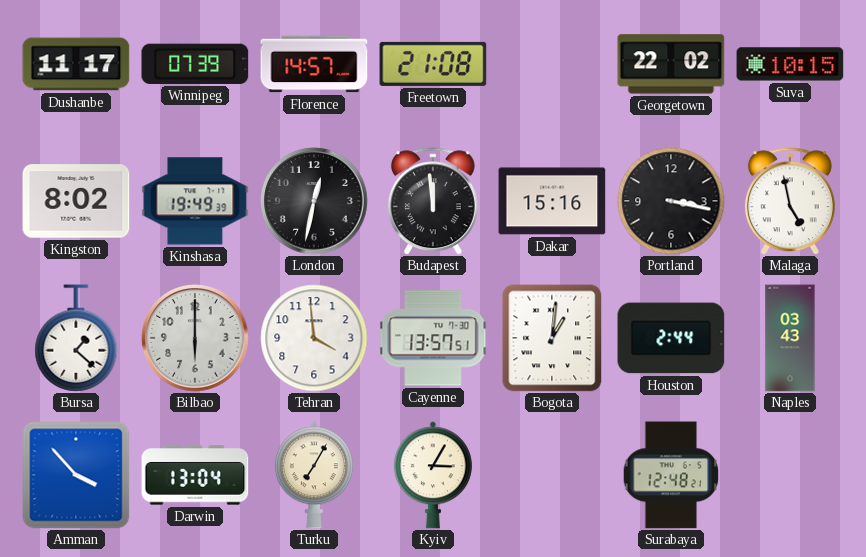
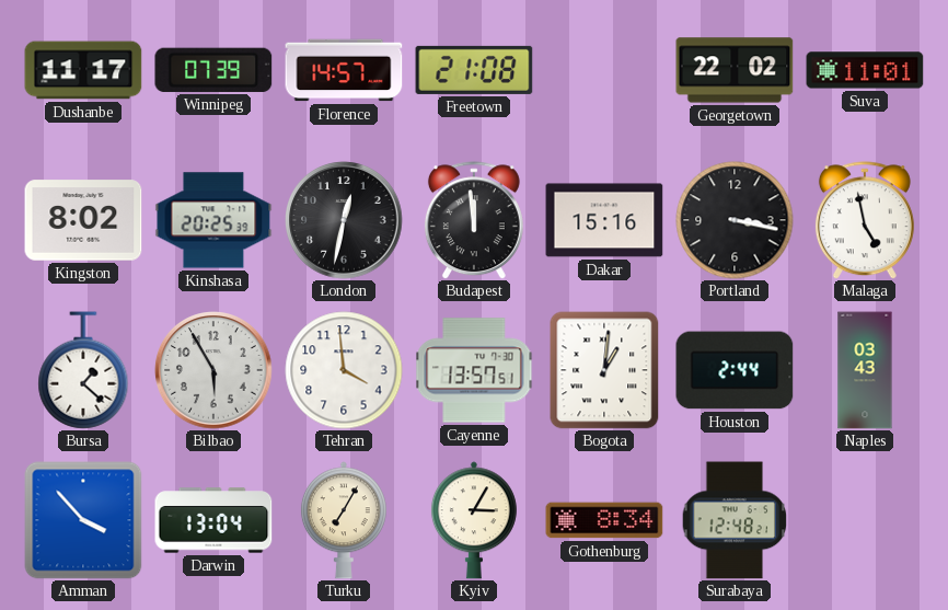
Suva: 10:15 -> 11:01
Kinshasa: 19:49 -> 20:25
Bilbao: 6:00 -> 5:55
Gothenburg: none -> 8:34
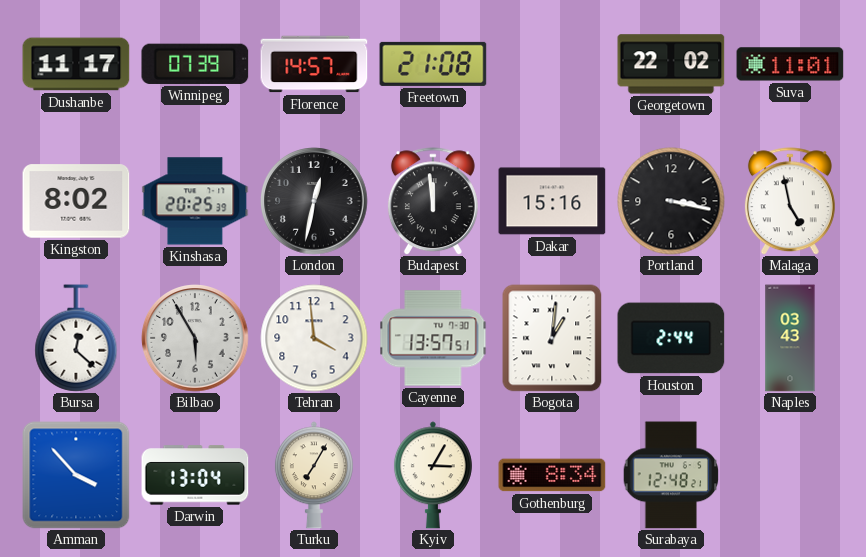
Bursa: 1:22 -> 12:22
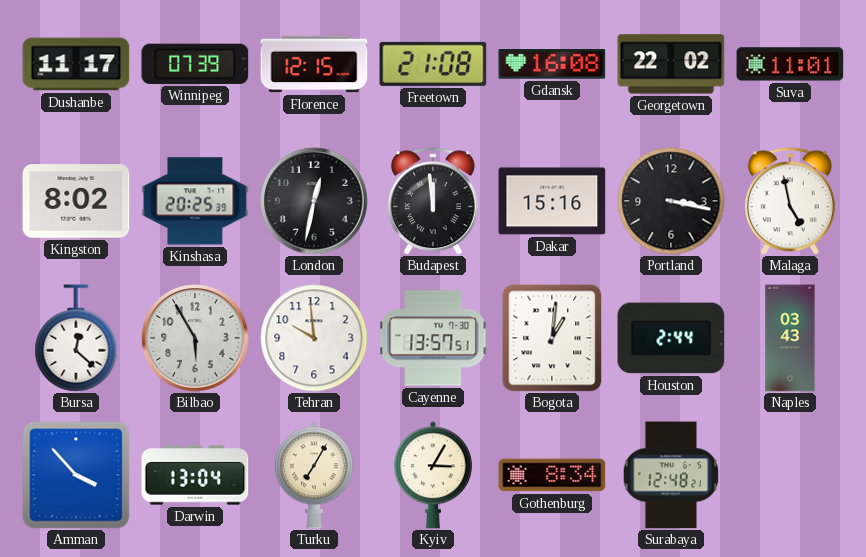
Florence: 14:57 -> 12:15
Gdansk: none -> 16:08
Tehran: 3:59 -> 9:59
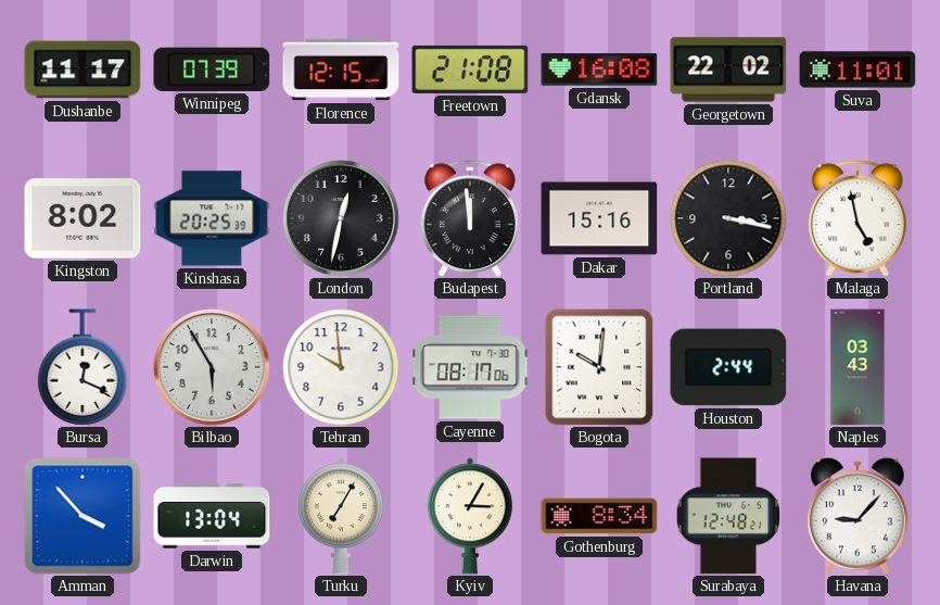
Bursa: 12:22 -> 12:19
Cayenne: 13:57 -> 08:17
Bogota: 1:01 -> 10:01
Havana: none -> 9:07
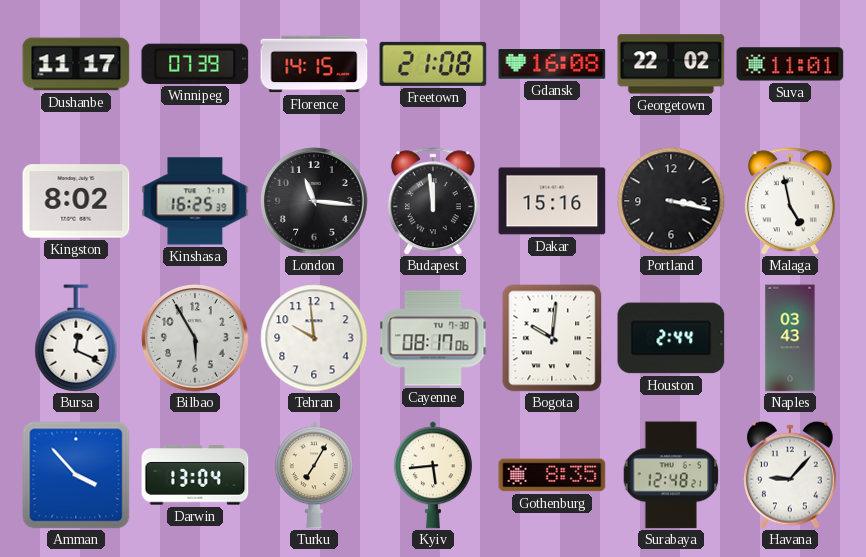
Florence: 12:15 -> 14:15
Kinshasa: 20:25 -> 16:25
London: 12:32 -> 11:16
Kyiv: 3:05 -> 5:44
Gothenburg: 8:34 -> 8:35
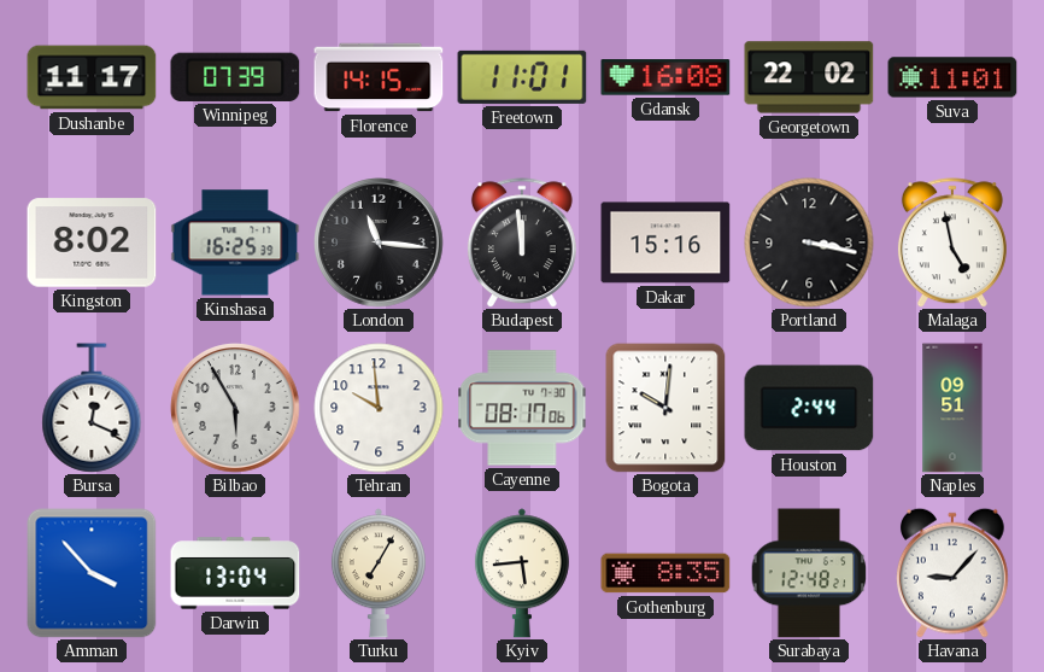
Freetown: 21:08 -> 11:01
Naples: 03:43 -> 09:51
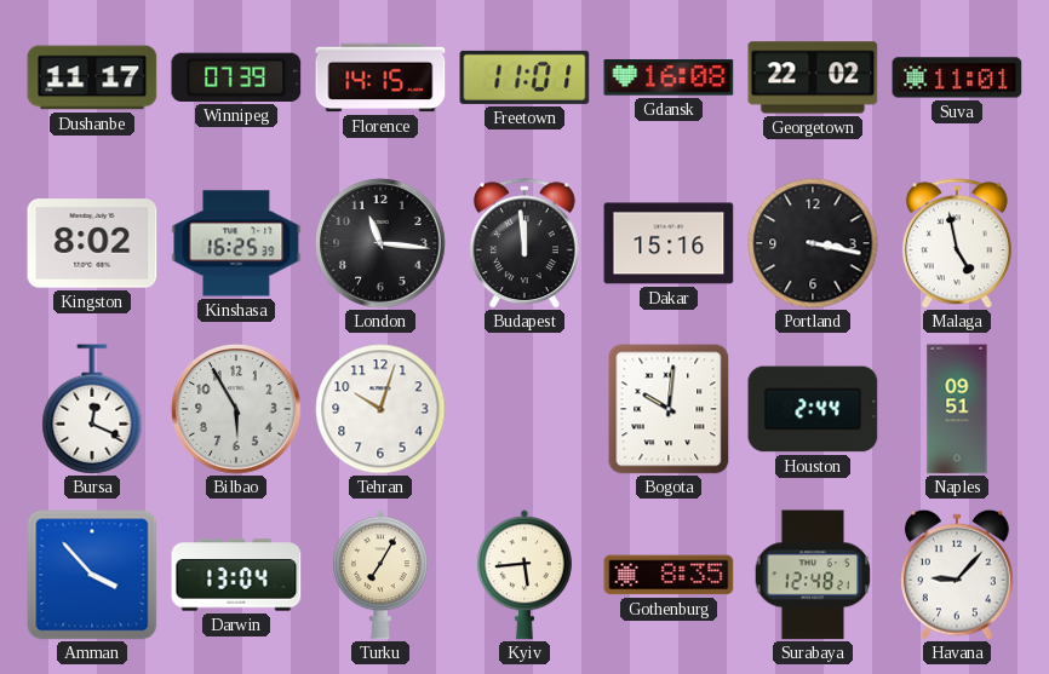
Tehran: 9:59 -> 10:03
Cayenne: 08:17 -> none
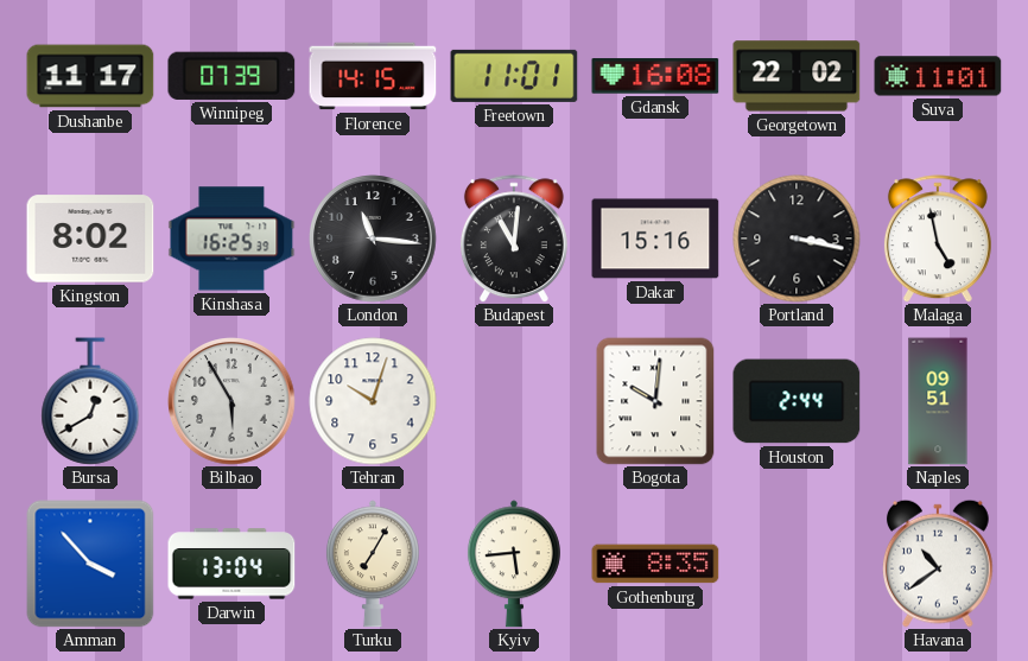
Budapest: 11:59 -> 11:01
Bursa: 12:19 -> 12:40
Surabaya: 12:48 -> none
Havana: 9:07 -> 10:39
